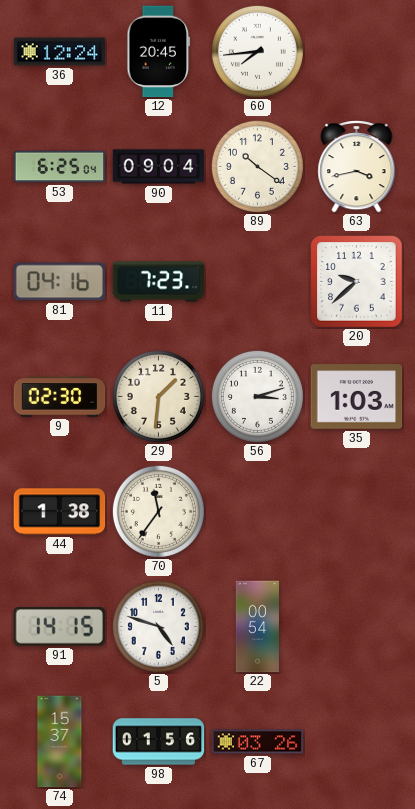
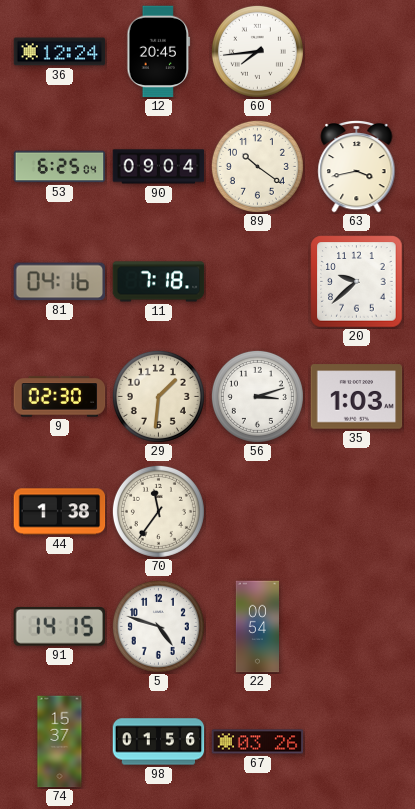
11: 7:23 -> 7:18
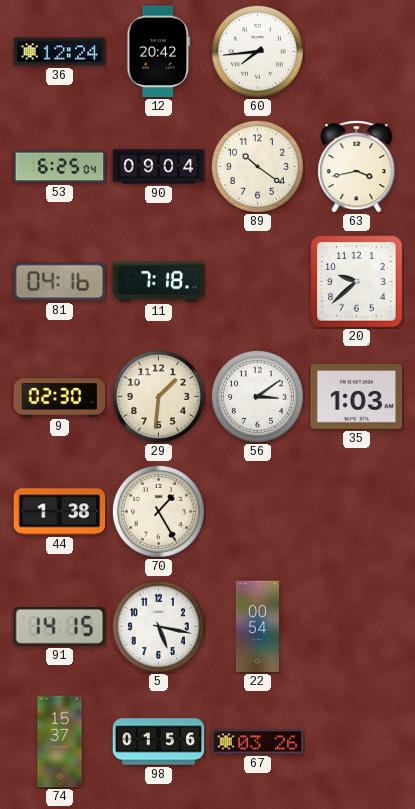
12: 20:45 -> 20:42
56: 3:12 -> 3:09
70: 11:36 -> 1:25
5: 4:48 -> 5:17
